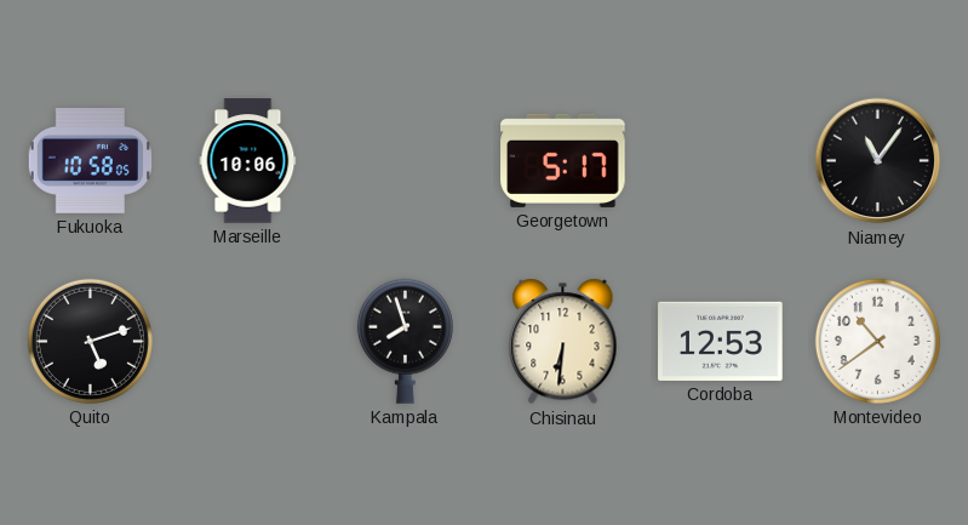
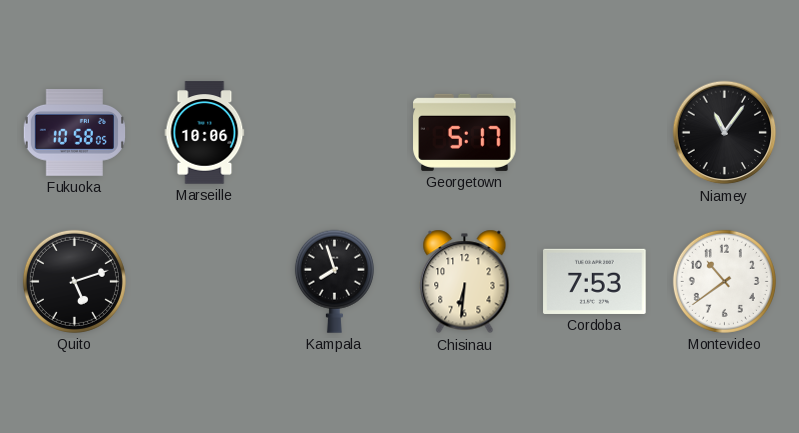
Cordoba: 12:53 -> 7:53
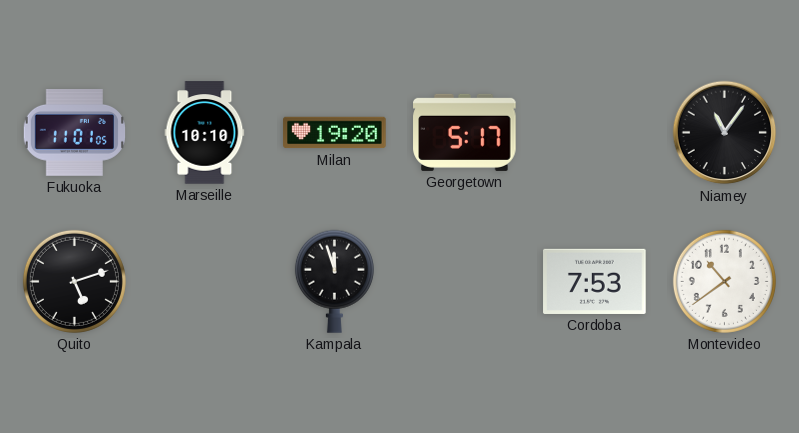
Fukuoka: 10:58 -> 11:01
Marseille: 10:06 -> 10:10
Milan: none -> 19:20
Kampala: 7:57 -> 11:57
Chisinau: 6:31 -> none
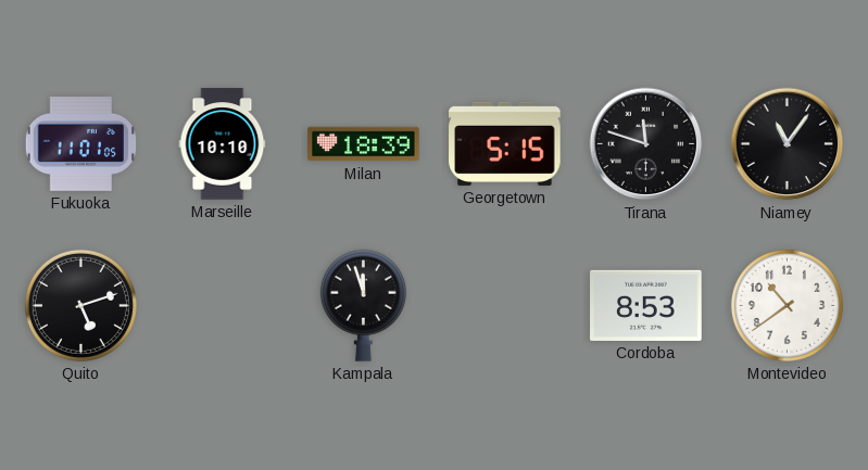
Milan: 19:20 -> 18:39
Georgetown: 5:17 -> 5:15
Tirana: none -> 11:48
Cordoba: 7:53 -> 8:53
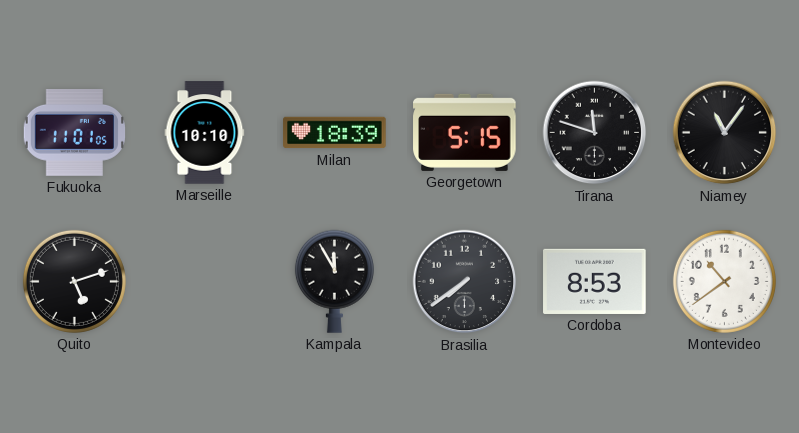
Kampala: 11:57 -> 11:55
Brasilia: none -> 7:39
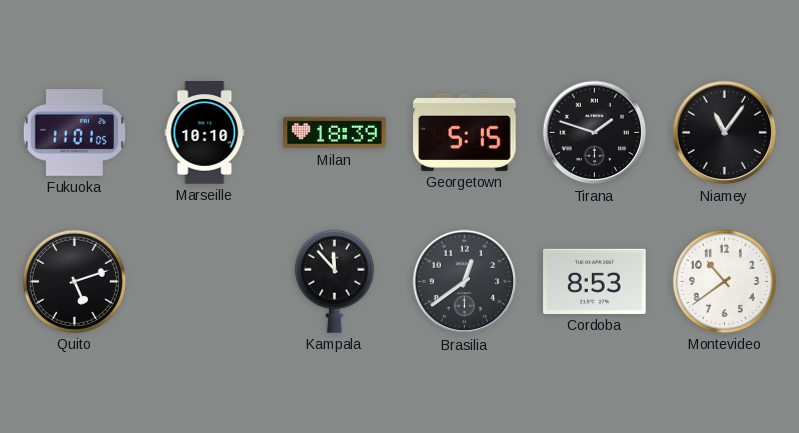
Tirana: 11:48 -> 1:48
Kampala: 11:55 -> 11:53
Brasilia: 7:39 -> 12:39
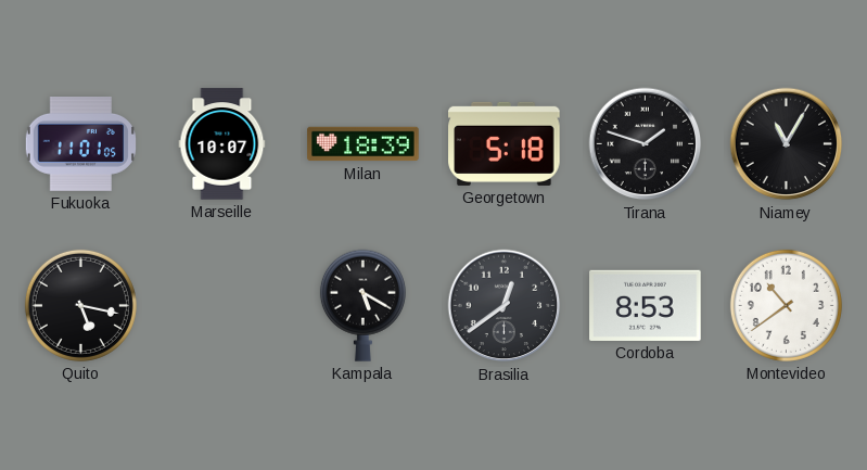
Marseille: 10:10 -> 10:07
Georgetown: 5:15 -> 5:18
Niamey: 11:06 -> 11:05
Quito: 5:12 -> 5:17
Kampala: 11:53 -> 5:20
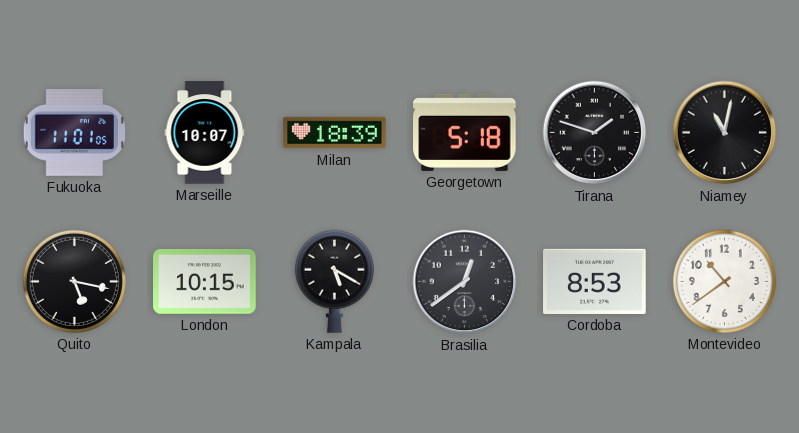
Niamey: 11:05 -> 11:02
London: none -> 10:15
